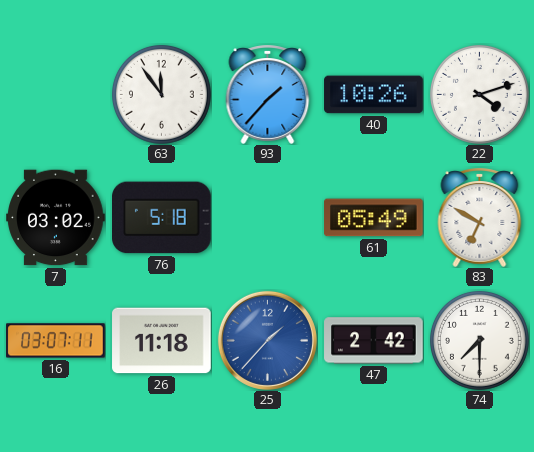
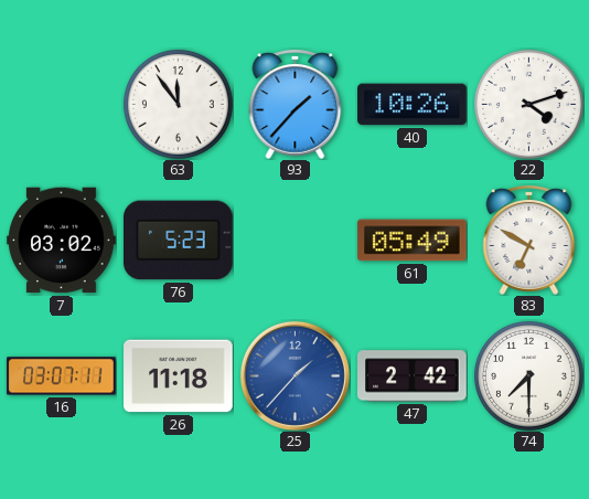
76: 5:18 -> 5:23
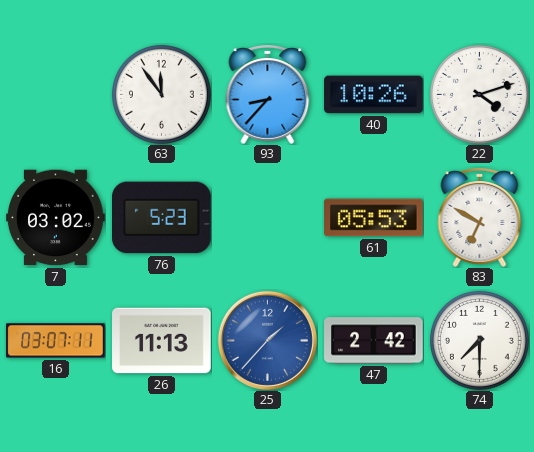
93: 1:37 -> 8:37
61: 05:49 -> 05:53
26: 11:18 -> 11:13
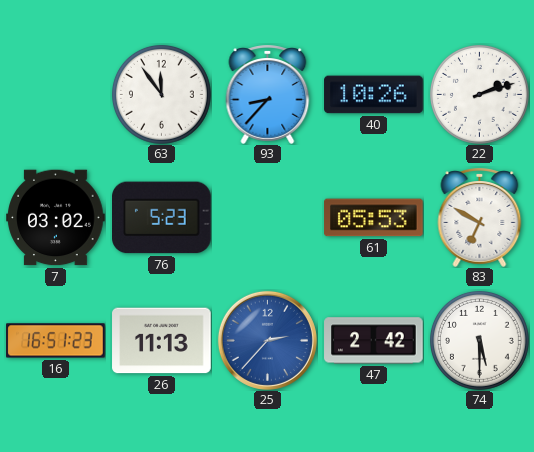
22: 4:12 -> 2:12
16: 03:07 -> 16:51
25: 1:37 -> 2:37
74: 7:30 -> 5:30
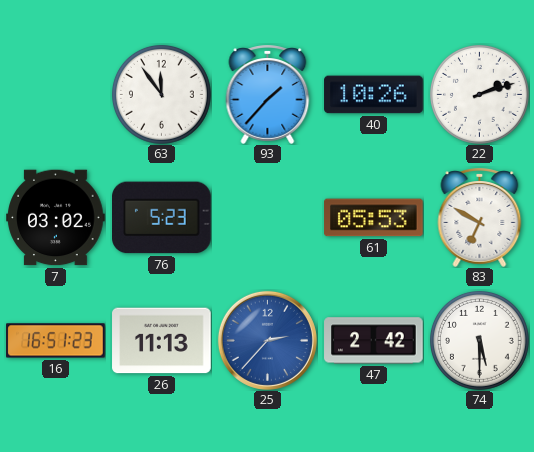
93: 8:37 -> 1:37
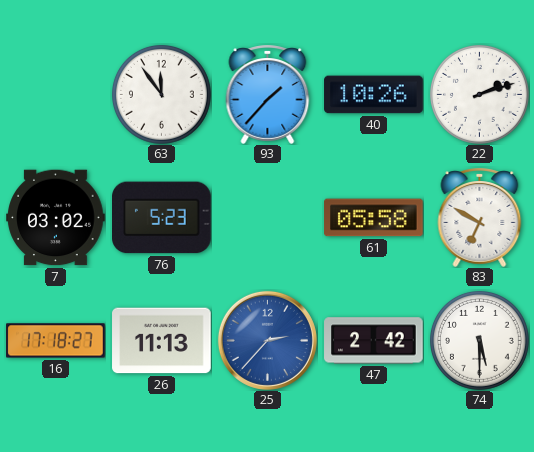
61: 05:53 -> 05:58
16: 16:51 -> 17:18
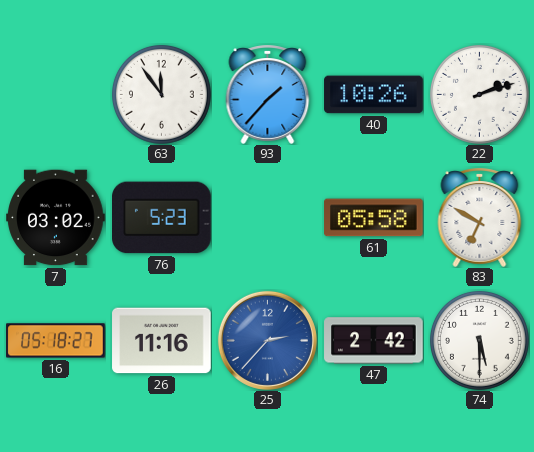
16: 17:18 -> 05:18
26: 11:13 -> 11:16
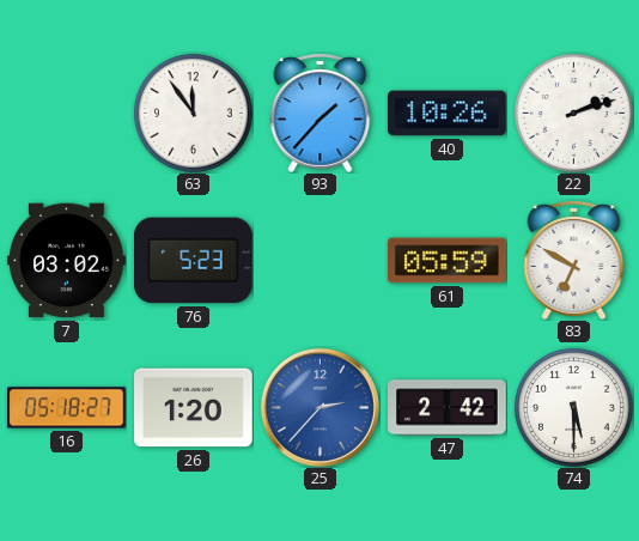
61: 05:58 -> 05:59
26: 11:16 -> 1:20
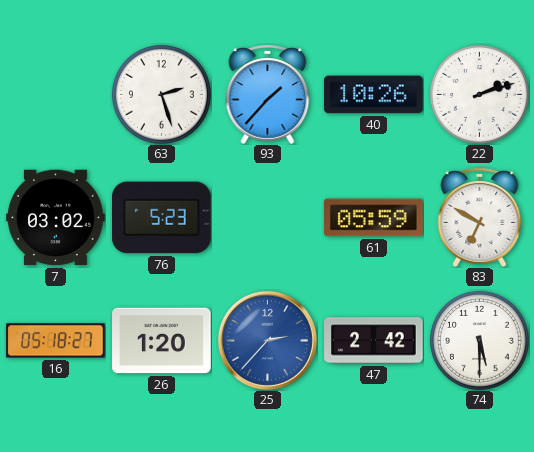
63: 11:54 -> 2:27
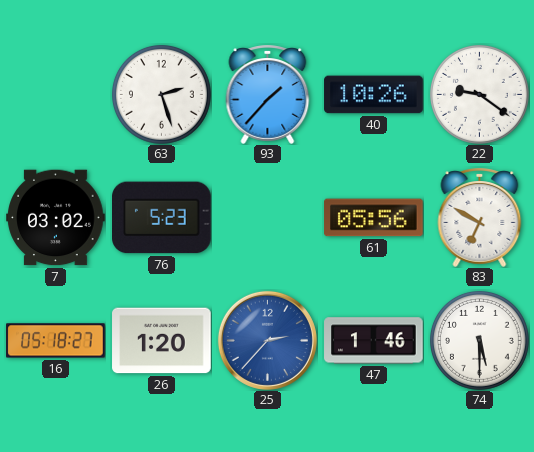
22: 2:12 -> 9:21
61: 05:59 -> 05:56
47: 2:42 -> 1:46
